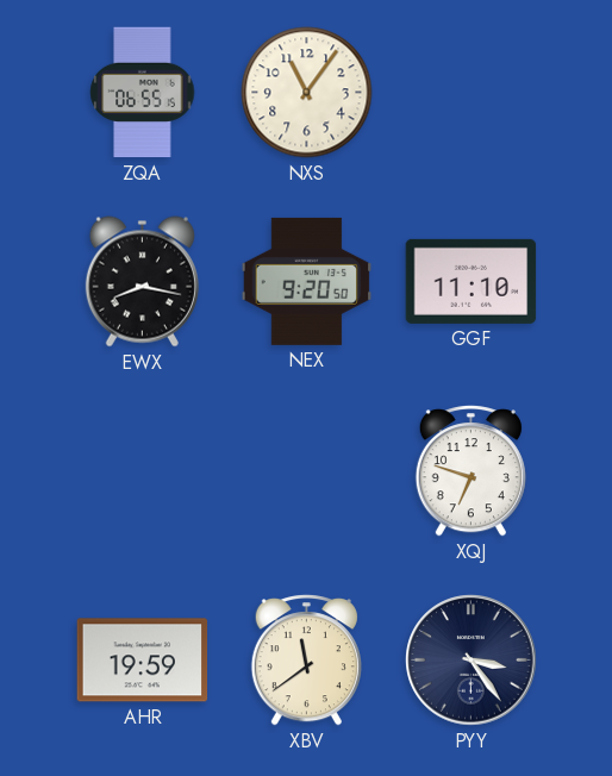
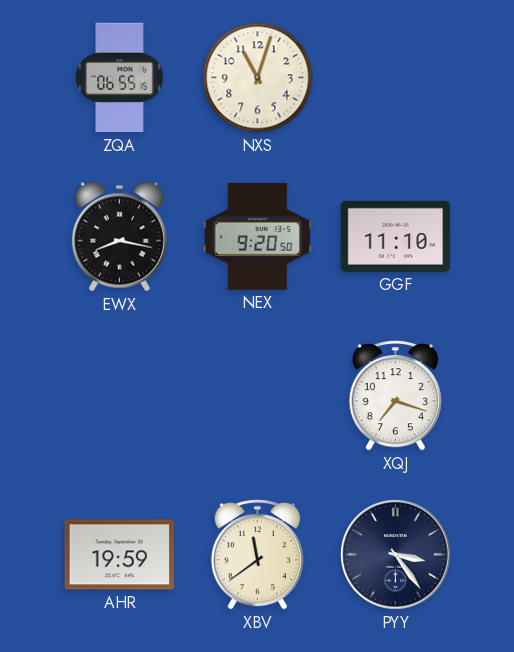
NXS: 11:06 -> 11:03
XQJ: 6:48 -> 7:18
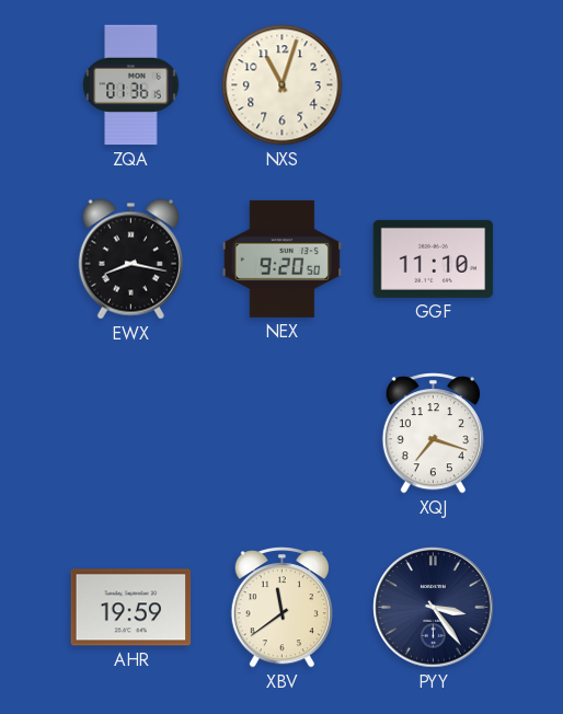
ZQA: 06:55 -> 01:36
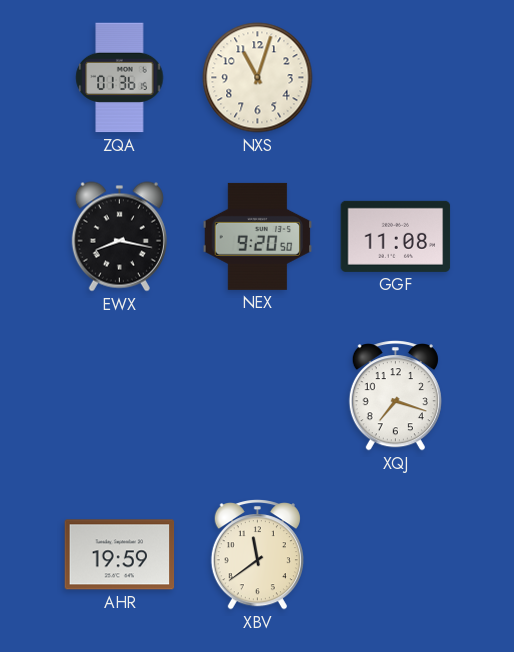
GGF: 11:10 -> 11:08
PYY: 3:24 -> none
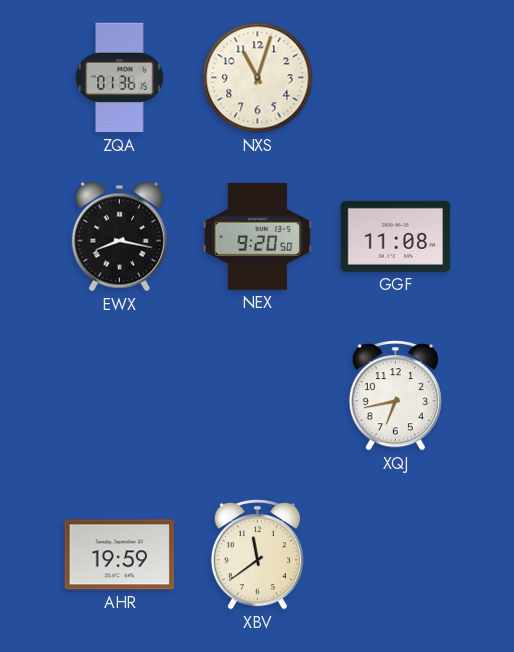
XQJ: 7:18 -> 6:43
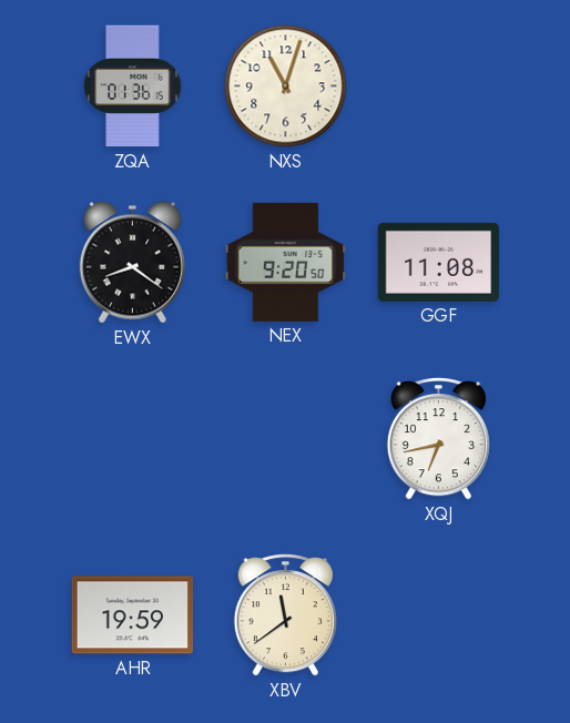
EWX: 8:17 -> 8:21
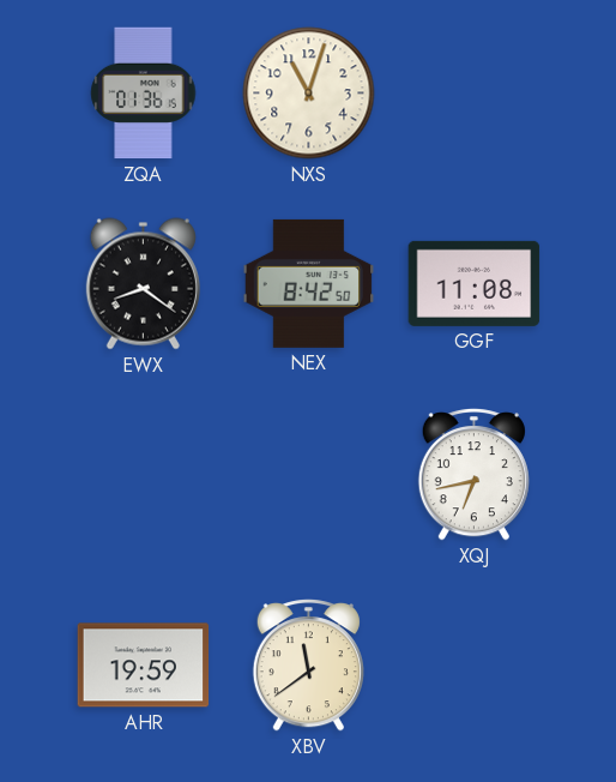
NEX: 9:20 -> 8:42
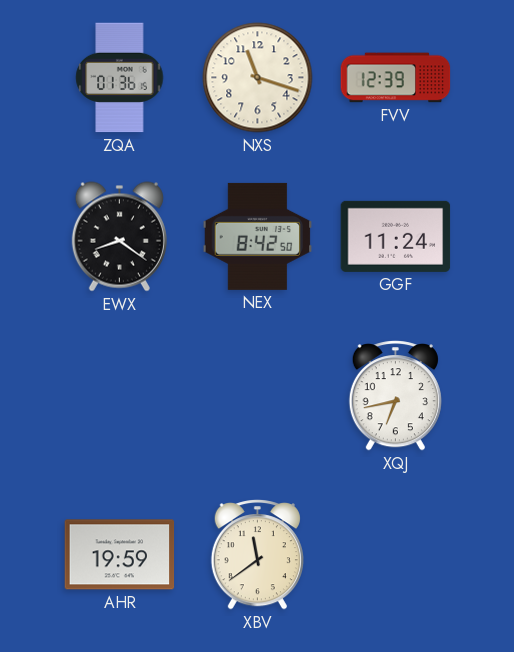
NXS: 11:03 -> 11:18
FVV: none -> 12:39
GGF: 11:08 -> 11:24
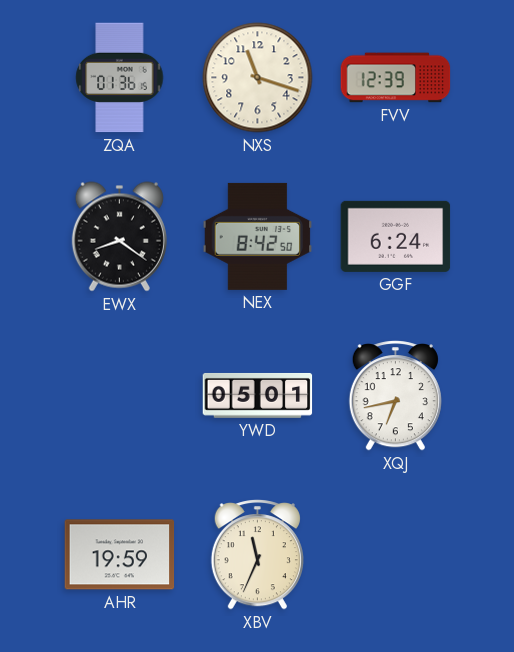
GGF: 11:24 -> 6:24
YWD: none -> 05:01
XBV: 11:39 -> 11:34
